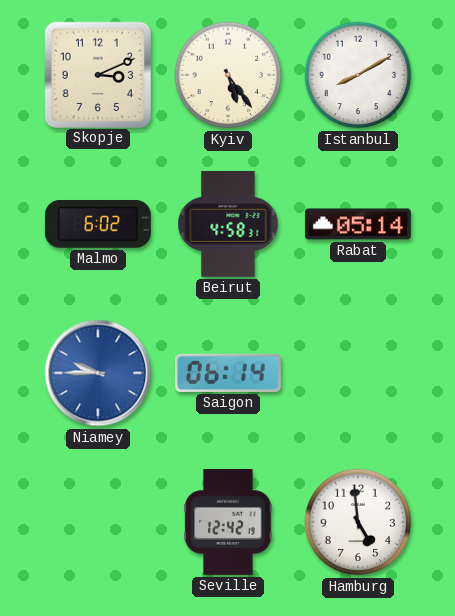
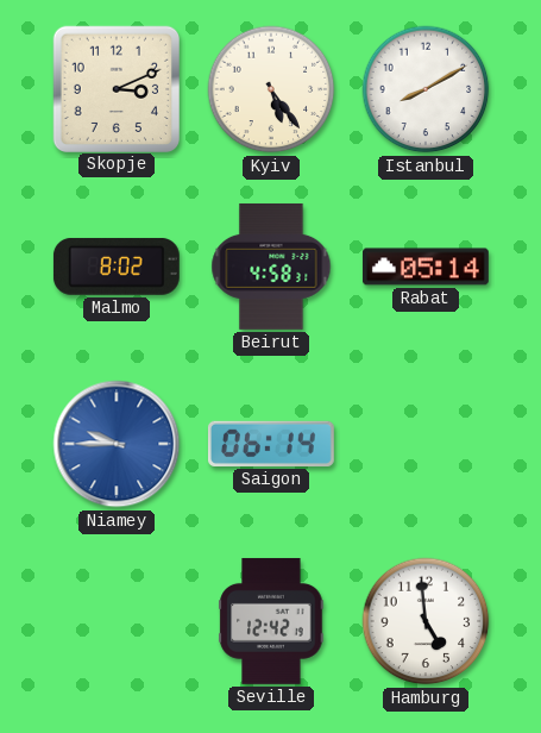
Malmo: 6:02 -> 8:02
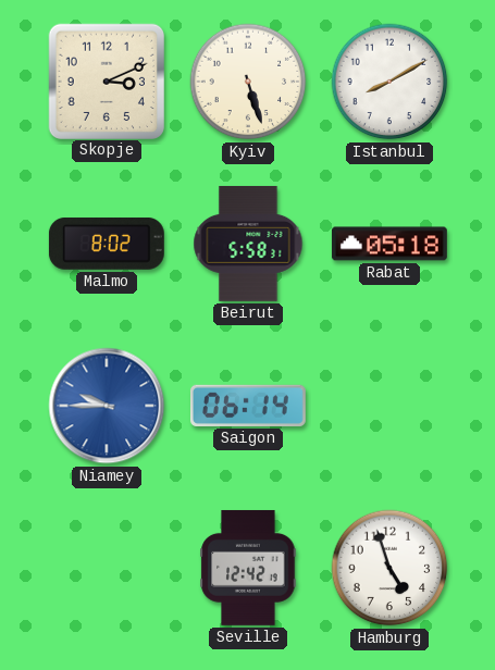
Kyiv: 5:24 -> 5:27
Beirut: 4:58 -> 5:58
Rabat: 05:14 -> 05:18
Hamburg: 4:59 -> 4:57
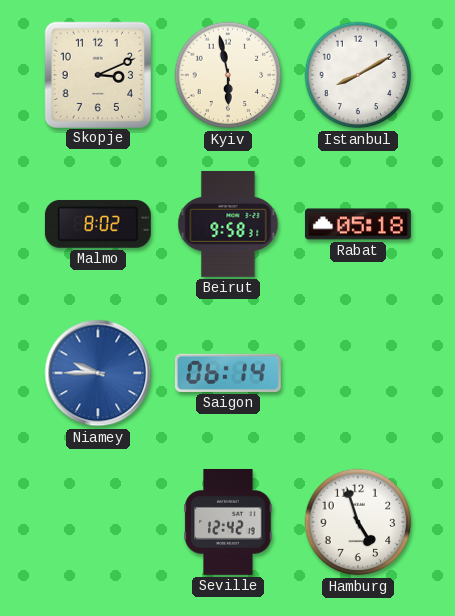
Kyiv: 5:27 -> 5:58
Beirut: 5:58 -> 9:58
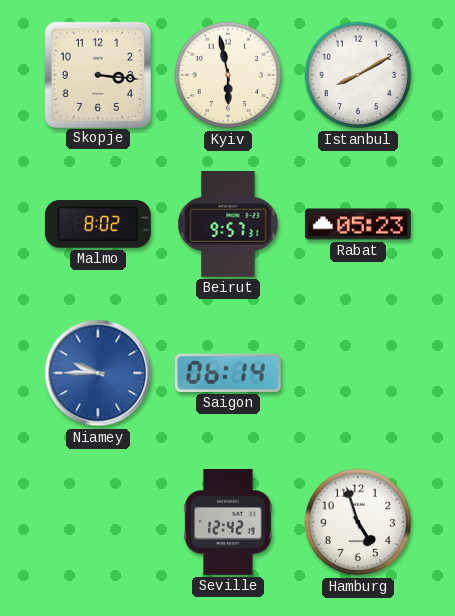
Skopje: 3:11 -> 3:16
Beirut: 9:58 -> 9:57
Rabat: 05:18 -> 05:23
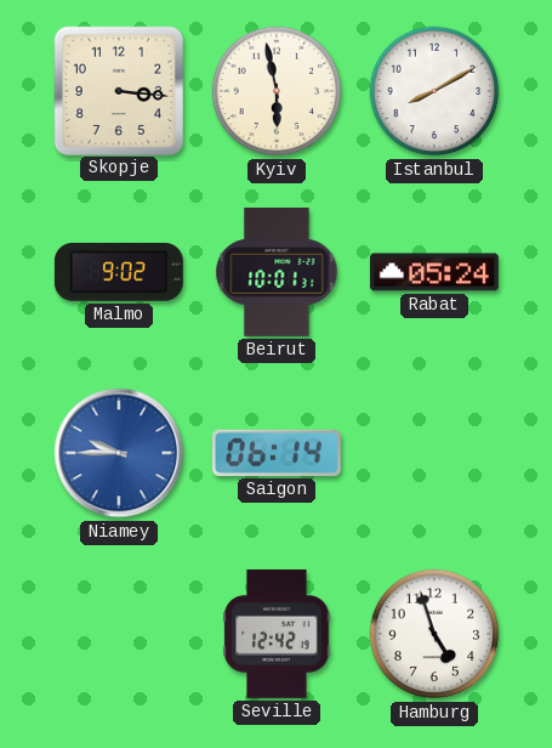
Malmo: 8:02 -> 9:02
Beirut: 9:57 -> 10:01
Rabat: 05:23 -> 05:24
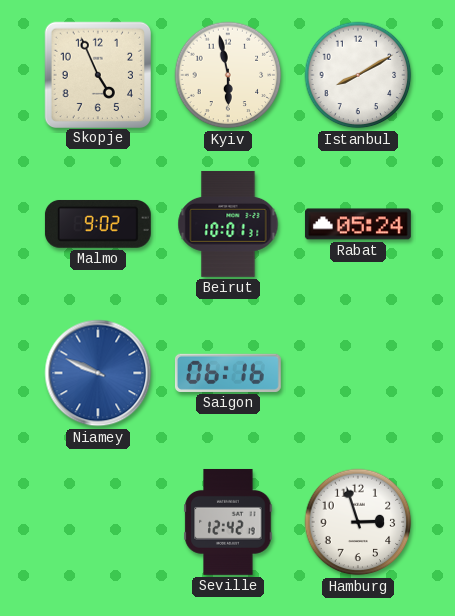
Skopje: 3:16 -> 4:56
Niamey: 9:45 -> 9:49
Saigon: 06:14 -> 06:16
Hamburg: 4:57 -> 2:57
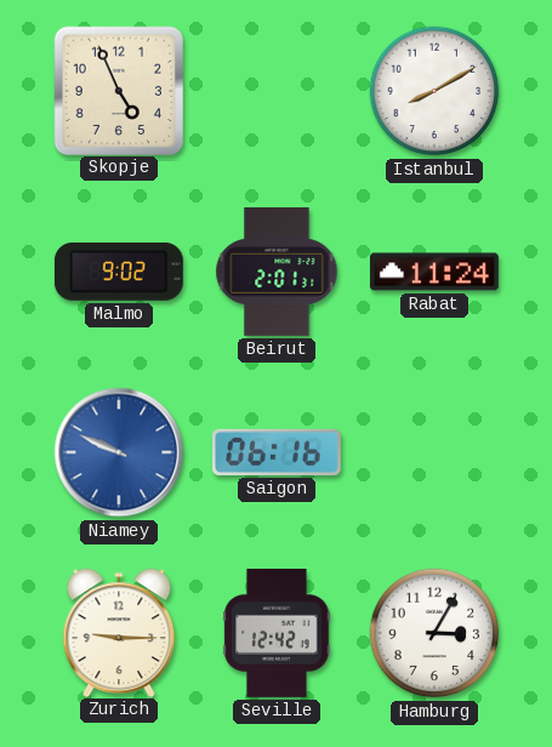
Kyiv: 5:58 -> none
Beirut: 10:01 -> 2:01
Rabat: 05:24 -> 11:24
Zurich: none -> 9:15
Hamburg: 2:57 -> 3:05
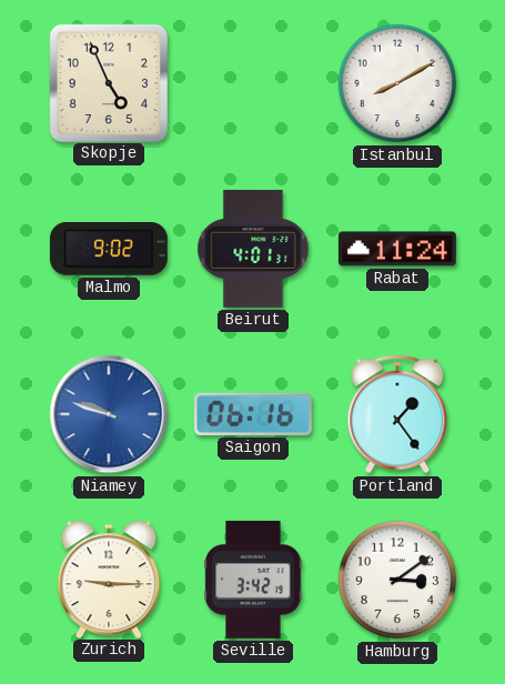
Beirut: 2:01 -> 4:01
Niamey: 9:49 -> 9:48
Portland: none -> 1:24
Seville: 12:42 -> 3:42
Hamburg: 3:05 -> 3:09
